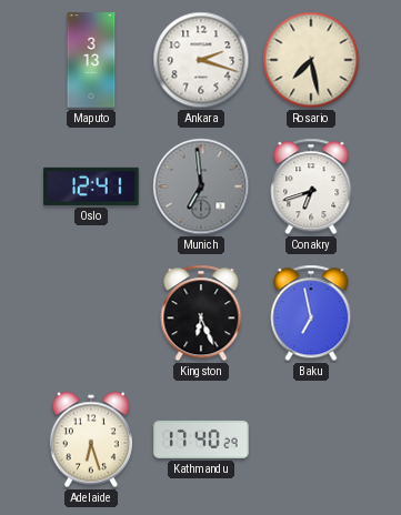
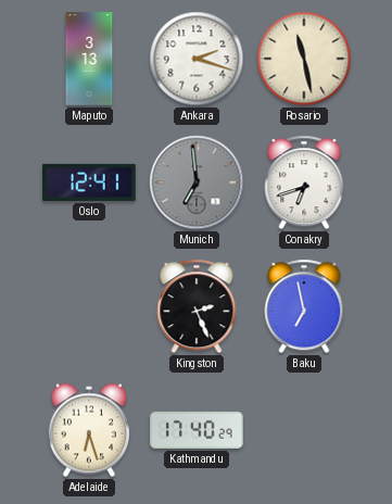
Rosario: 7:28 -> 11:28
Kingston: 6:26 -> 2:26
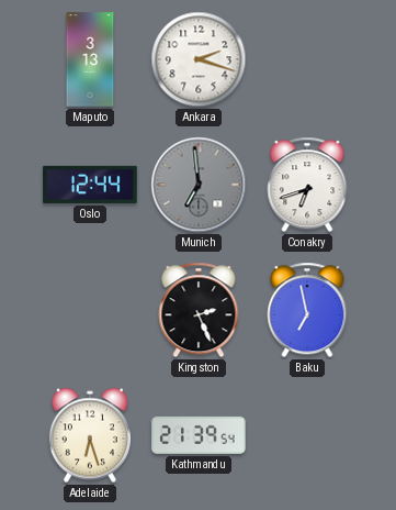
Rosario: 11:28 -> none
Oslo: 12:41 -> 12:44
Kathmandu: 17:40 -> 21:39
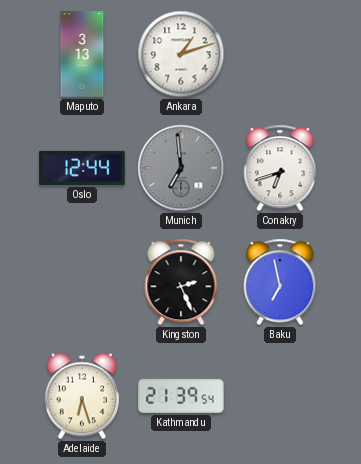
Ankara: 2:18 -> 1:12
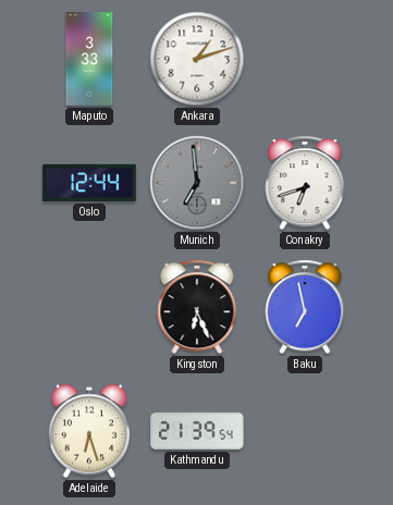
Maputo: 3:13 -> 3:33
Kingston: 2:26 -> 6:26
